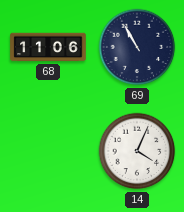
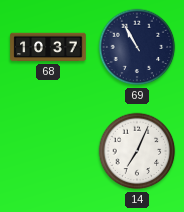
68: 11:06 -> 10:37
14: 4:04 -> 7:04
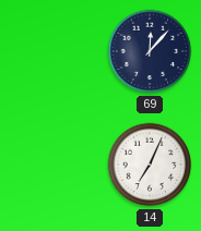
68: 10:37 -> none
69: 10:55 -> 12:07
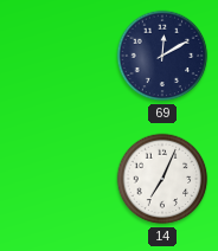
69: 12:07 -> 12:10
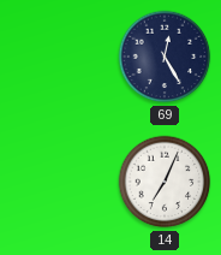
69: 12:10 -> 12:25
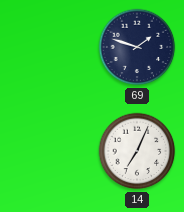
69: 12:25 -> 1:48
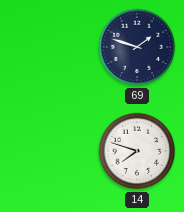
14: 7:04 -> 7:48
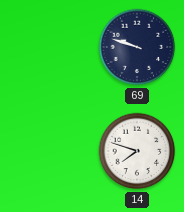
69: 1:48 -> 9:48
